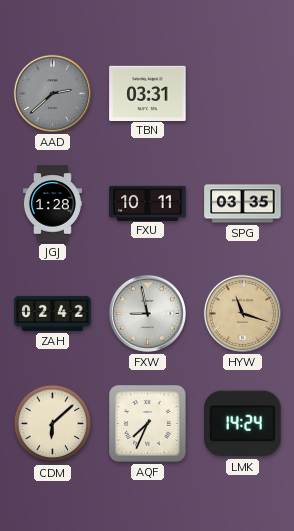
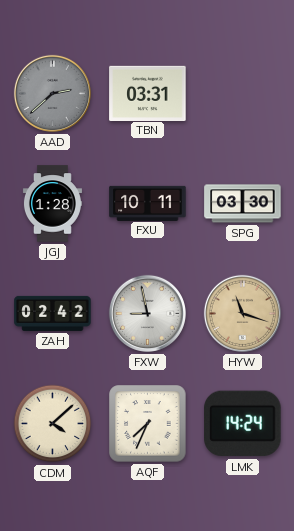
SPG: 03:35 -> 03:30
CDM: 6:08 -> 4:08
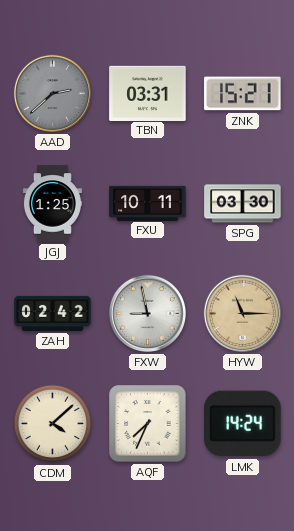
ZNK: none -> 15:21
JGJ: 1:28 -> 1:25
HYW: 11:18 -> 11:15
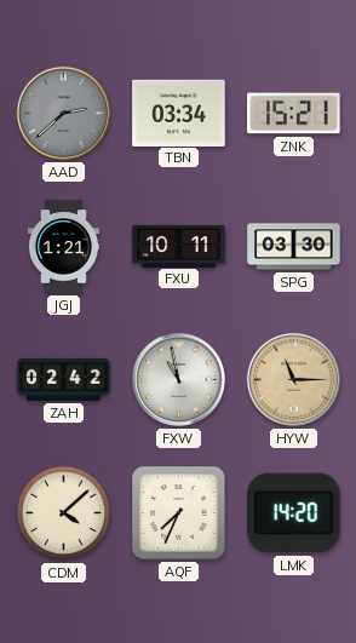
TBN: 03:31 -> 03:34
JGJ: 1:25 -> 1:21
FXW: 8:58 -> 10:58
LMK: 14:24 -> 14:20
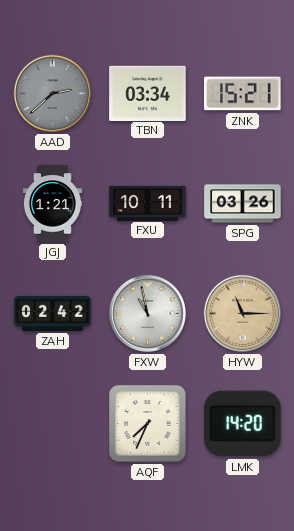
SPG: 03:30 -> 03:26
CDM: 4:08 -> none
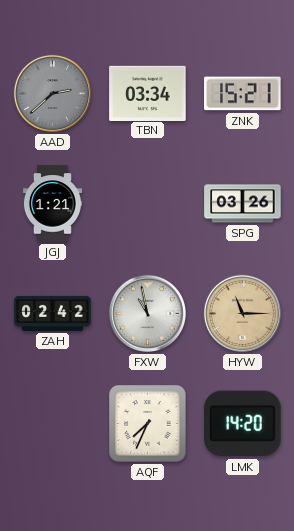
FXU: 10:11 -> none
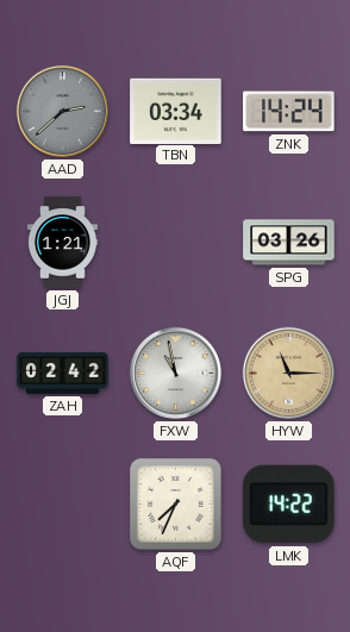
ZNK: 15:21 -> 14:24
LMK: 14:20 -> 14:22
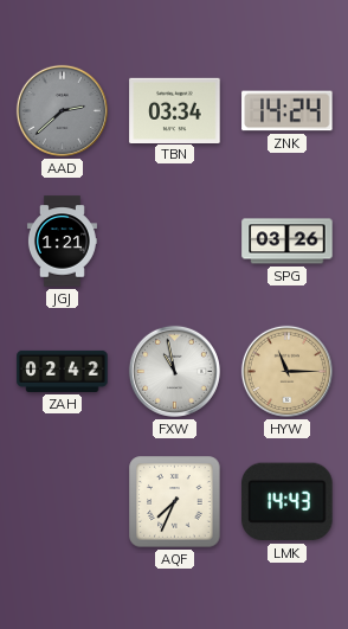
LMK: 14:22 -> 14:43
